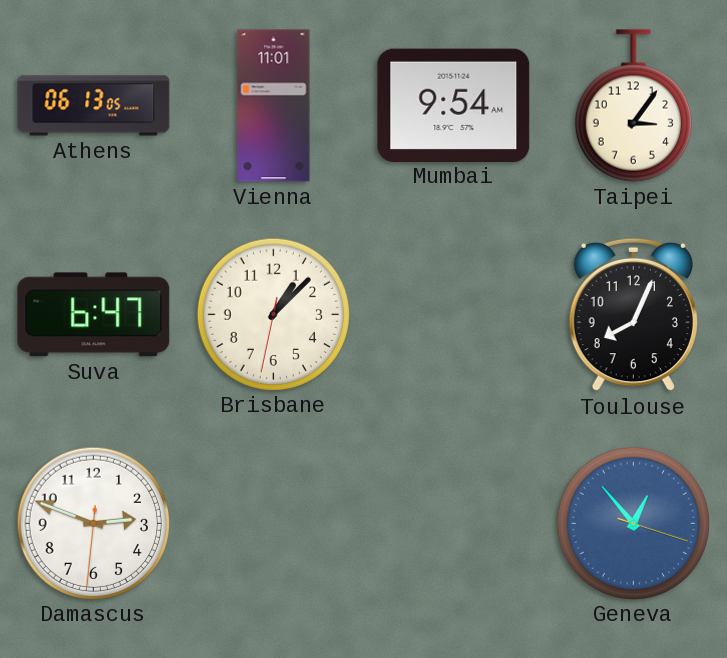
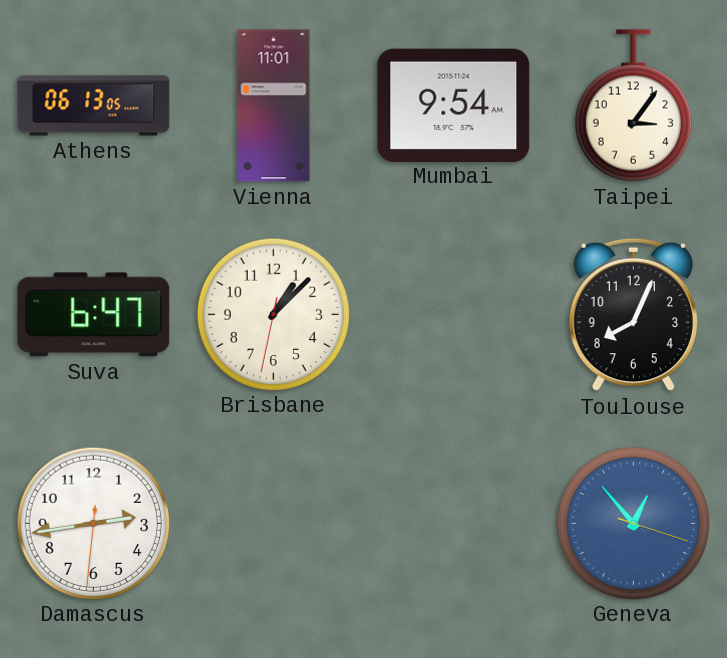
Damascus: 2:48 -> 2:43
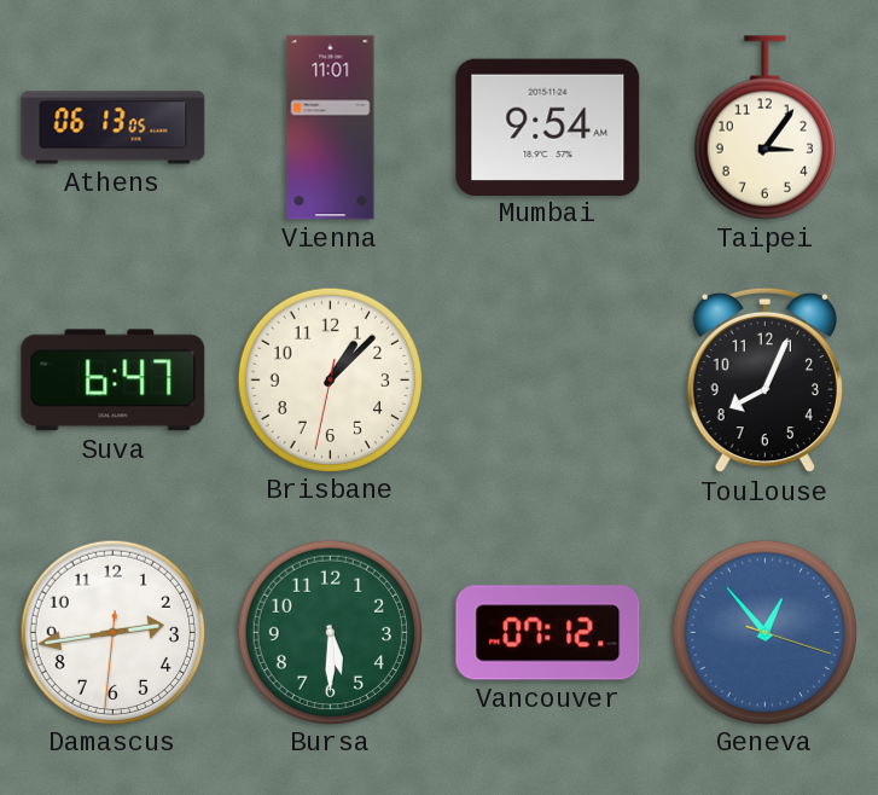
Bursa: none -> 5:30
Vancouver: none -> 07:12
